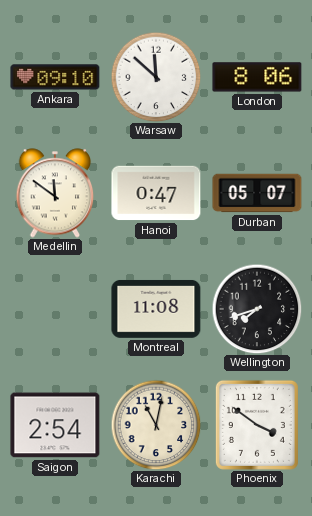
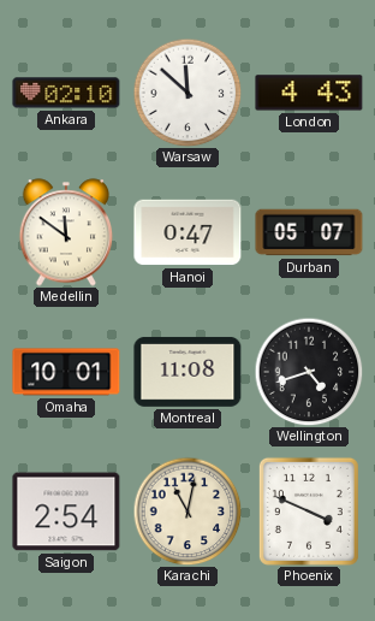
Ankara: 09:10 -> 02:10
London: 8:06 -> 4:43
Omaha: none -> 10:01
Wellington: 7:42 -> 4:42
Phoenix: 3:51 -> 3:49
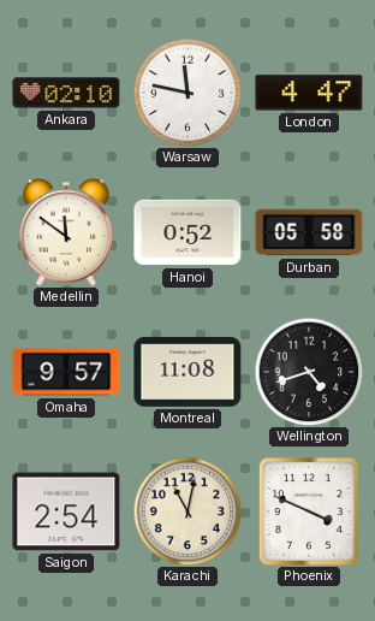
Warsaw: 11:52 -> 11:47
London: 4:43 -> 4:47
Hanoi: 0:47 -> 0:52
Durban: 05:07 -> 05:58
Omaha: 10:01 -> 9:57
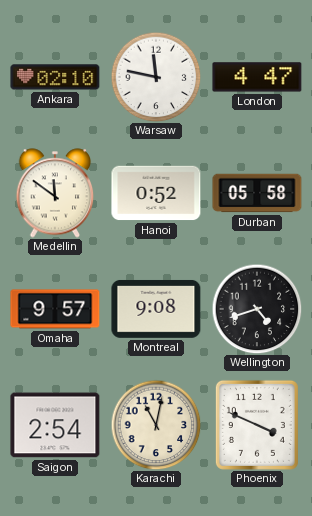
Montreal: 11:08 -> 9:08
